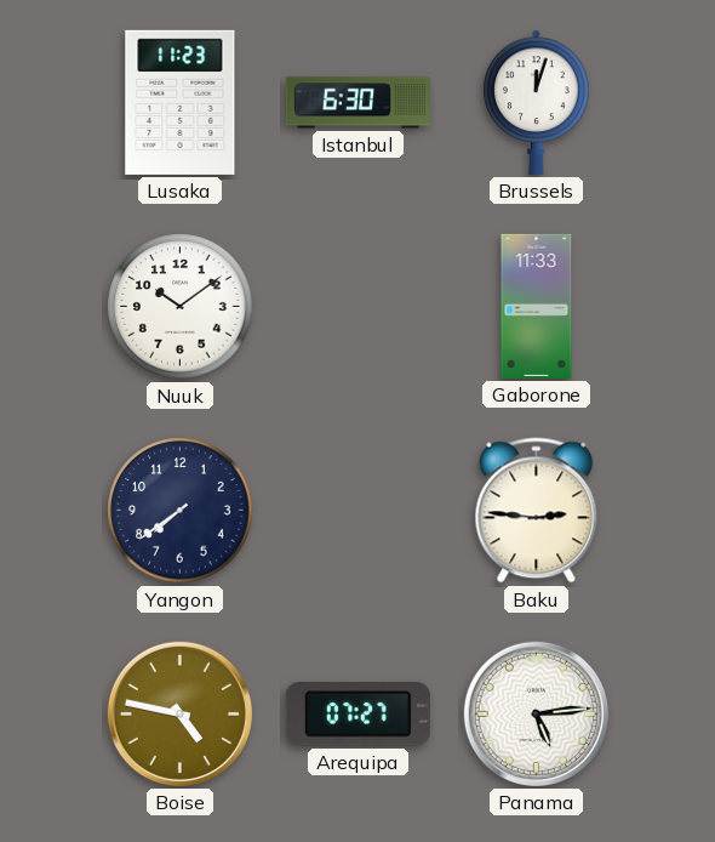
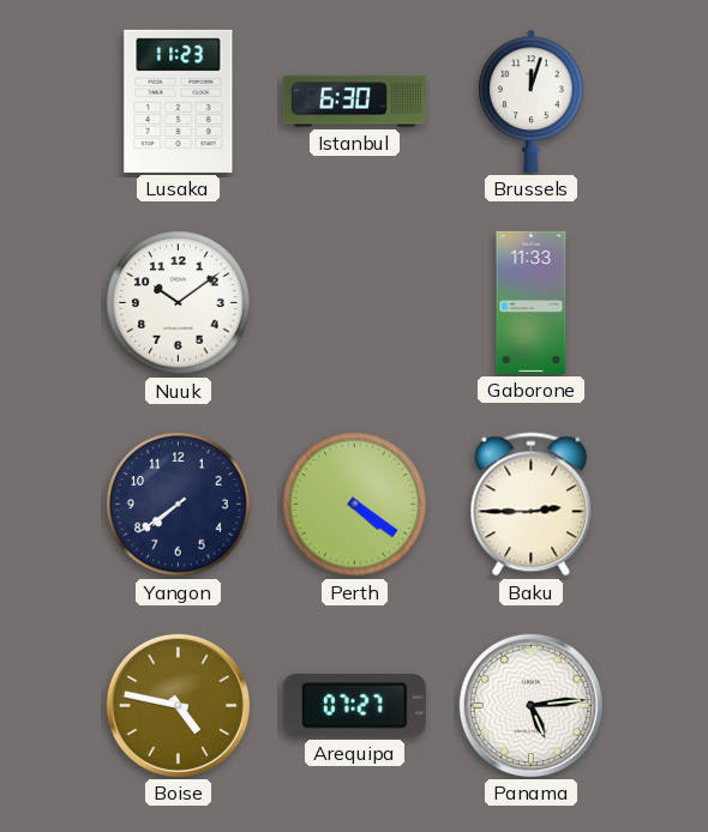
Perth: none -> 4:21
Baku: 2:46 -> 2:45
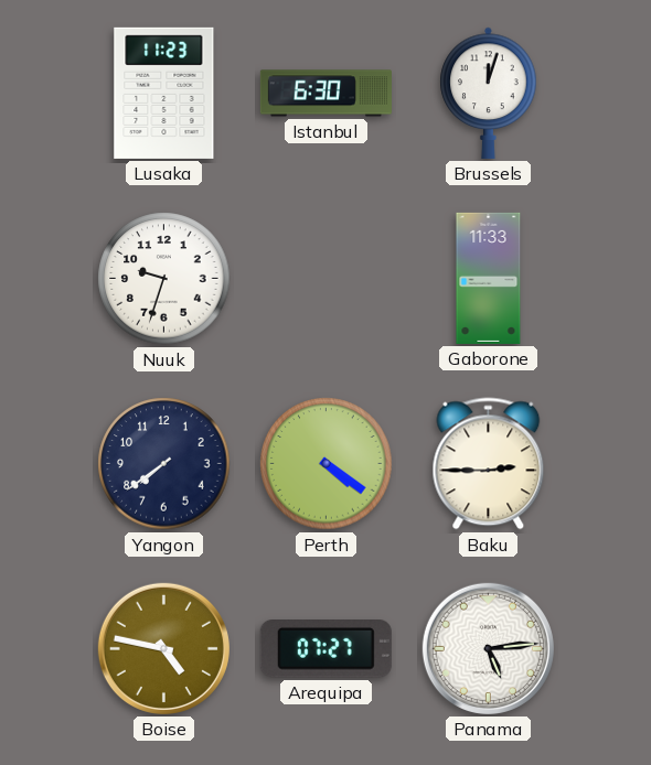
Nuuk: 10:09 -> 9:33
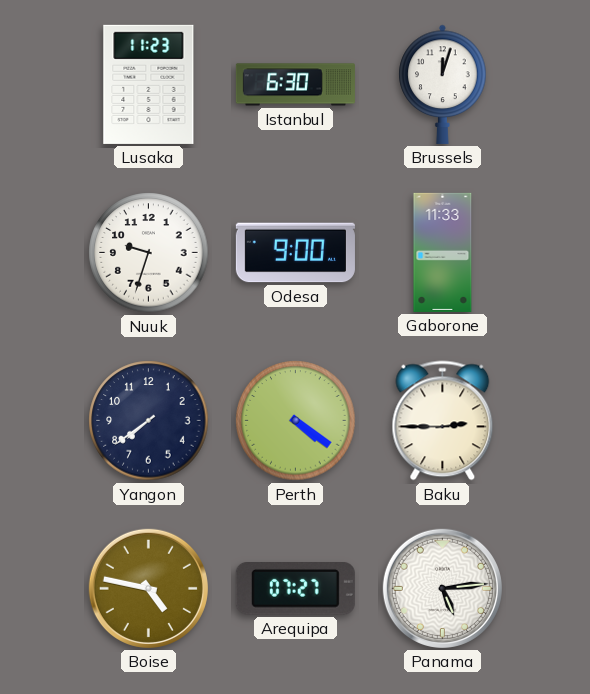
Odesa: none -> 9:00
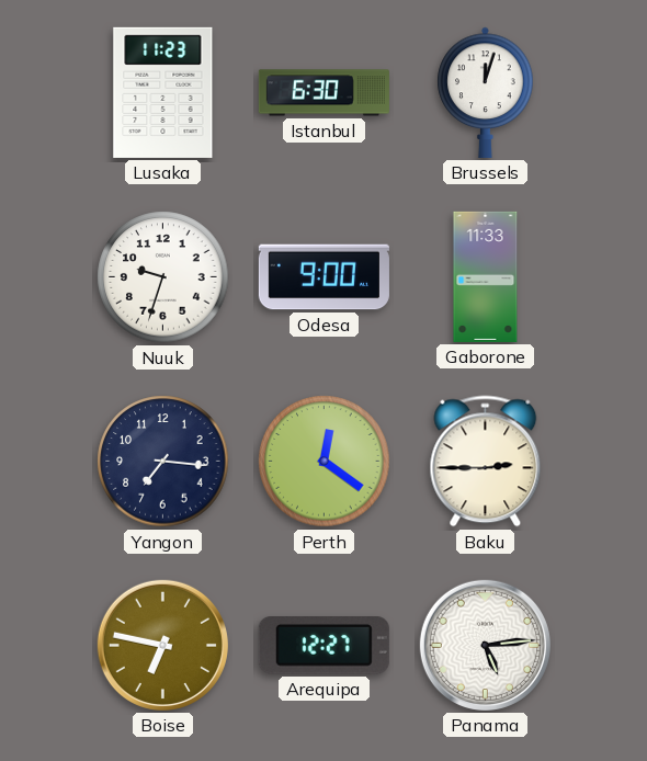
Yangon: 7:39 -> 7:16
Perth: 4:21 -> 12:21
Boise: 4:47 -> 6:47
Arequipa: 07:27 -> 12:27
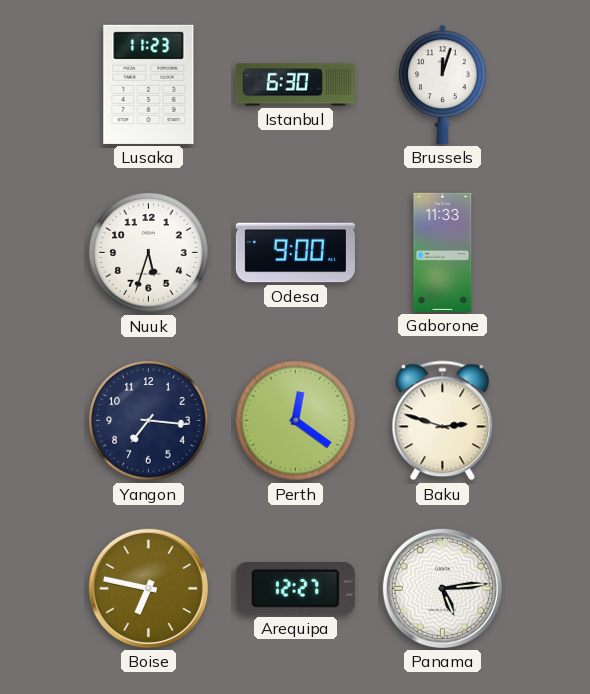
Nuuk: 9:33 -> 5:33
Baku: 2:45 -> 2:48
